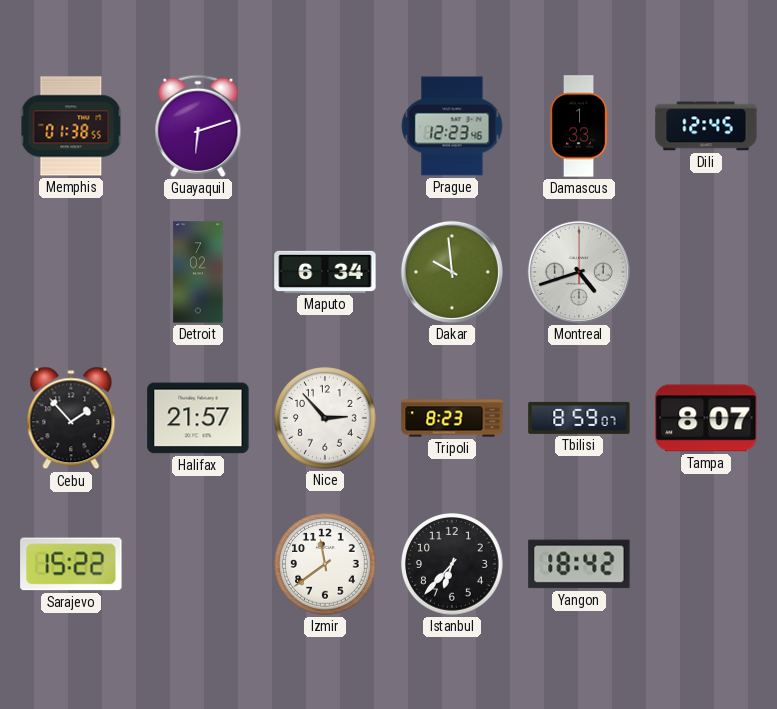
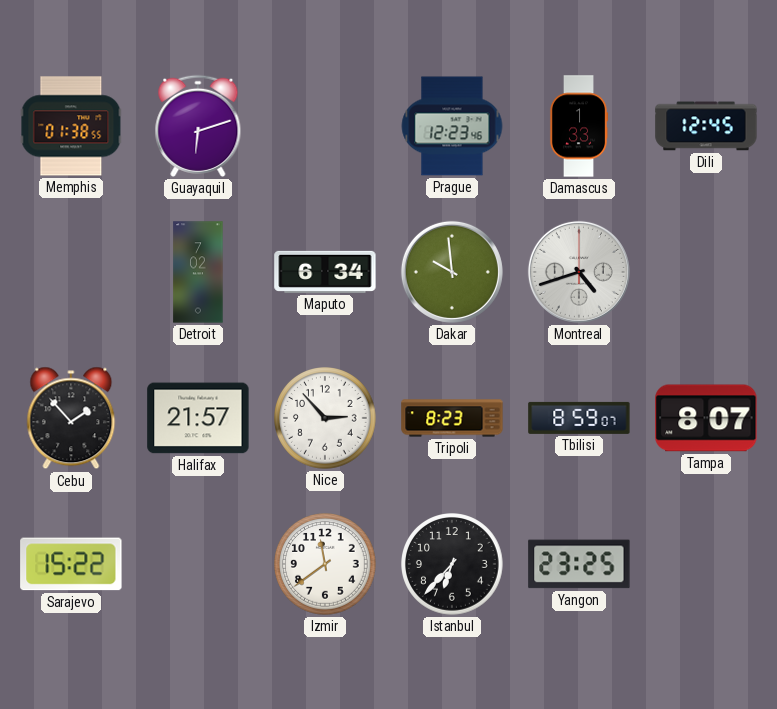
Yangon: 18:42 -> 23:25
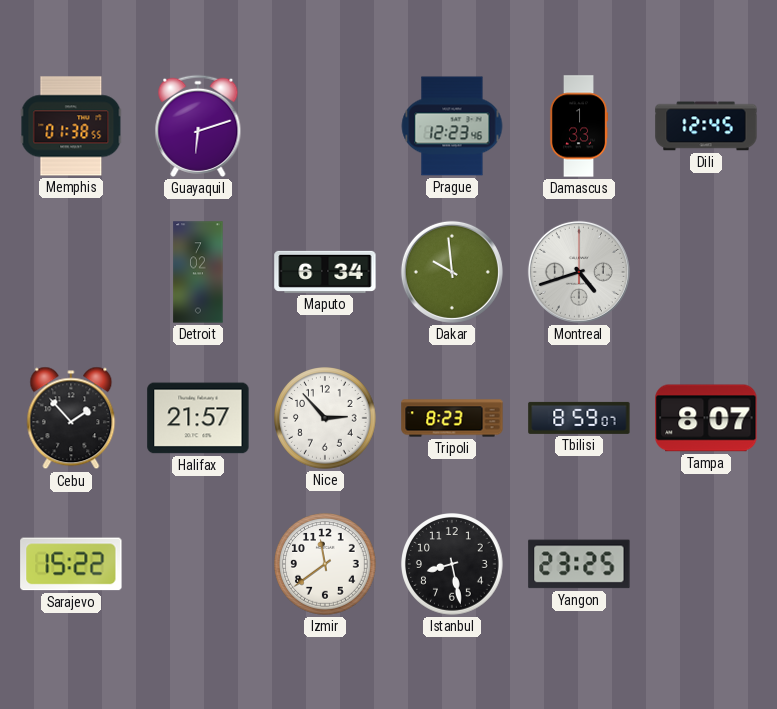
Istanbul: 6:37 -> 8:28
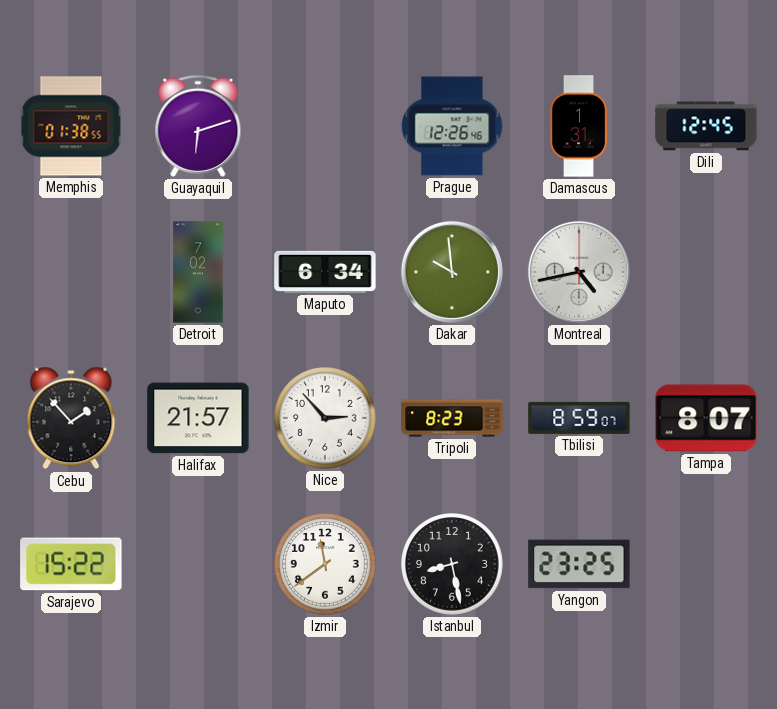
Prague: 12:23 -> 12:26
Damascus: 1:33 -> 1:31
Montreal: 4:42 -> 4:43
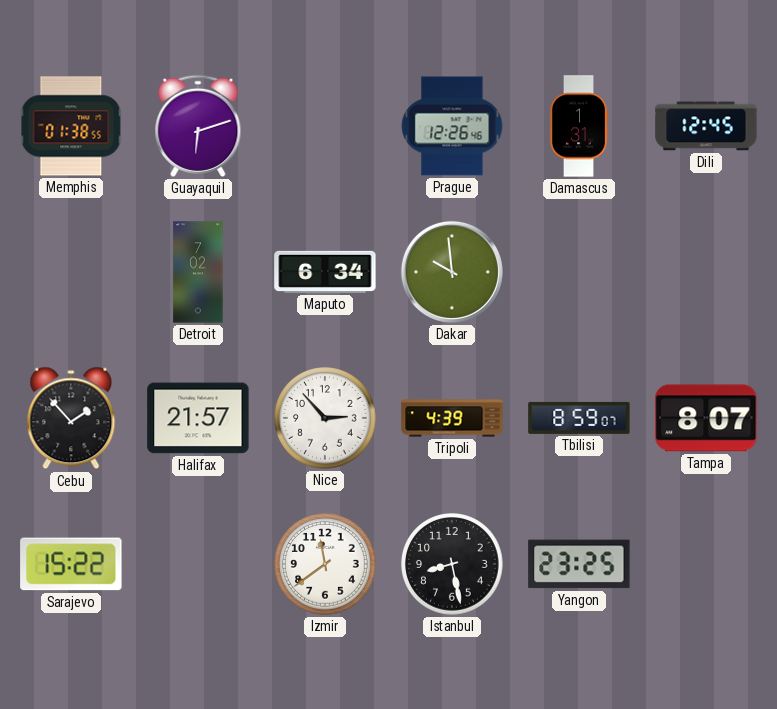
Montreal: 4:43 -> none
Tripoli: 8:23 -> 4:39
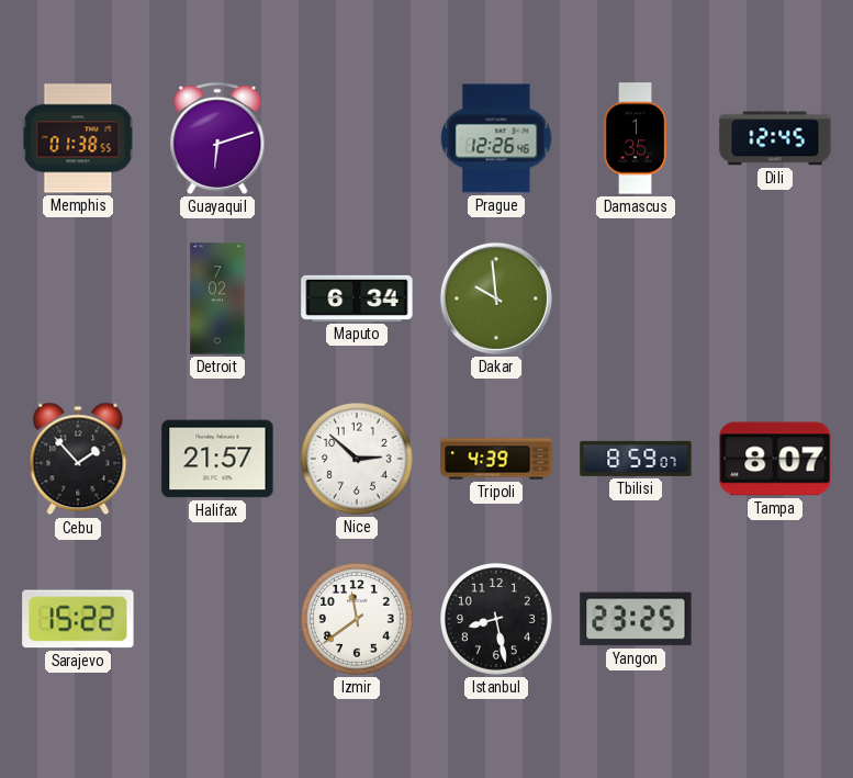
Damascus: 1:31 -> 1:35
Nice: 2:53 -> 2:52
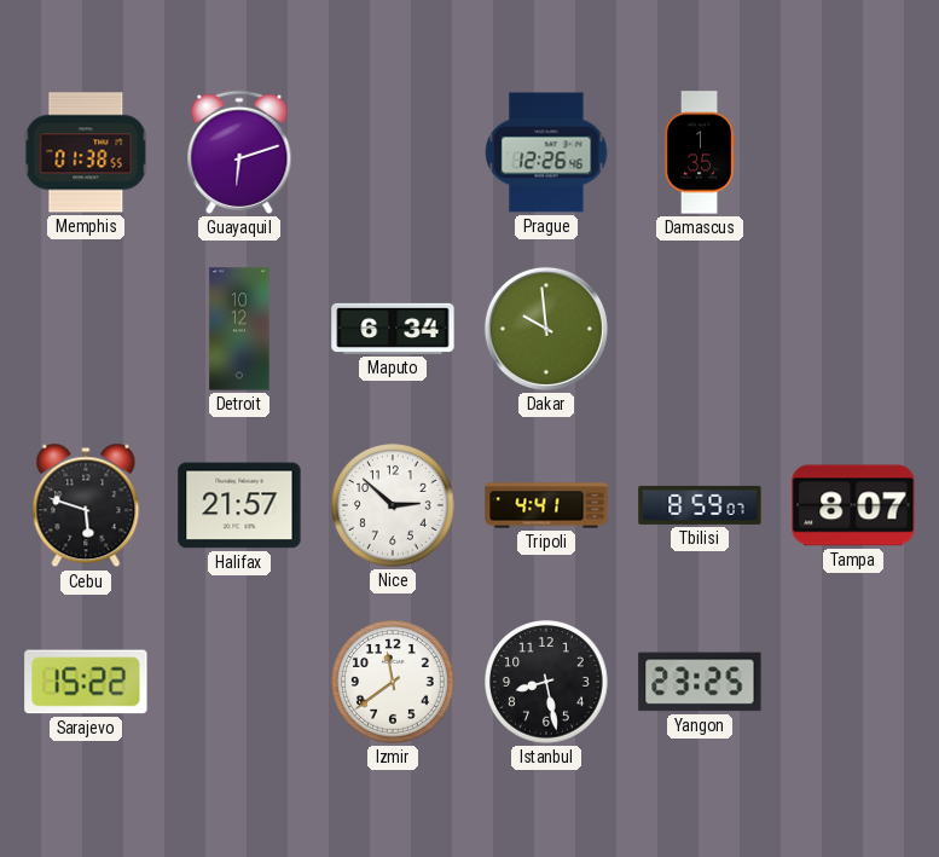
Dili: 12:45 -> none
Detroit: 7:02 -> 10:12
Cebu: 1:53 -> 5:48
Tripoli: 4:39 -> 4:41
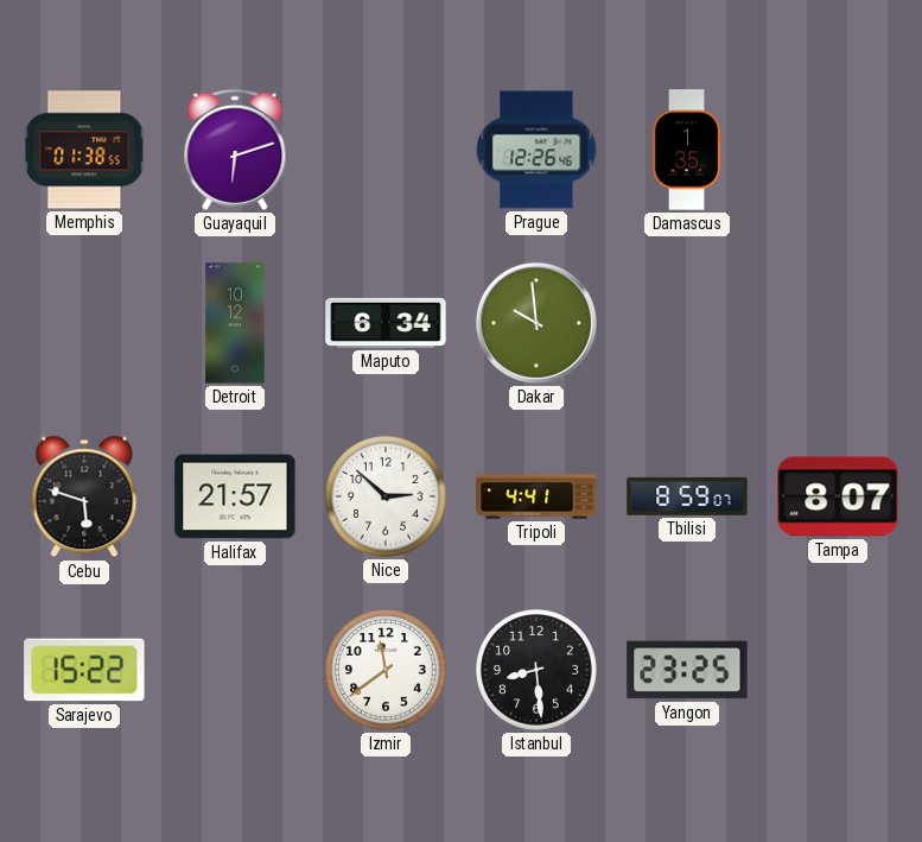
Istanbul: 8:28 -> 8:29
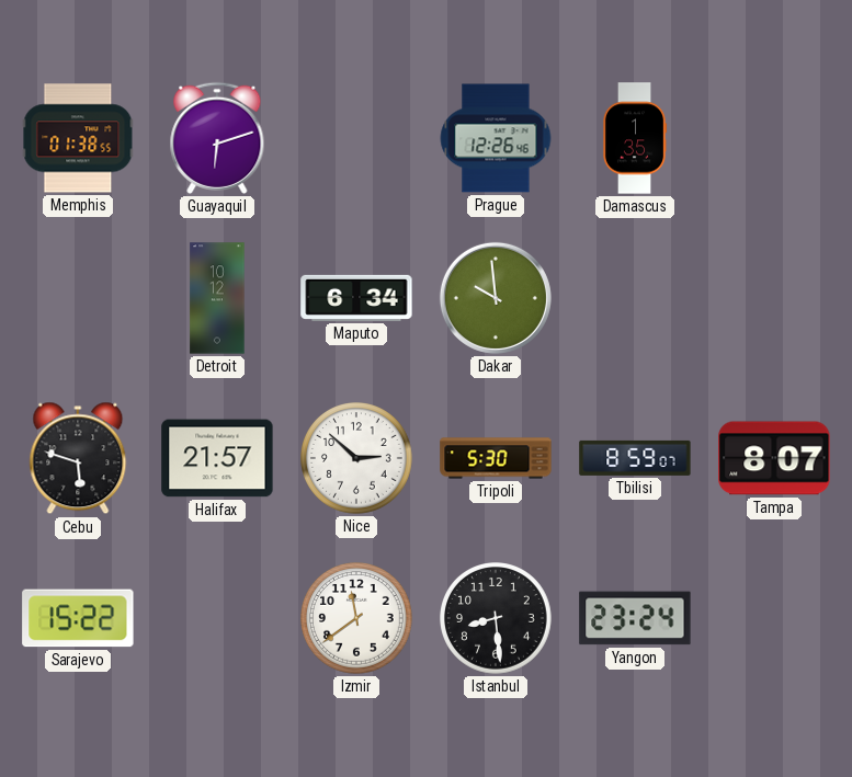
Tripoli: 4:41 -> 5:30
Yangon: 23:25 -> 23:24
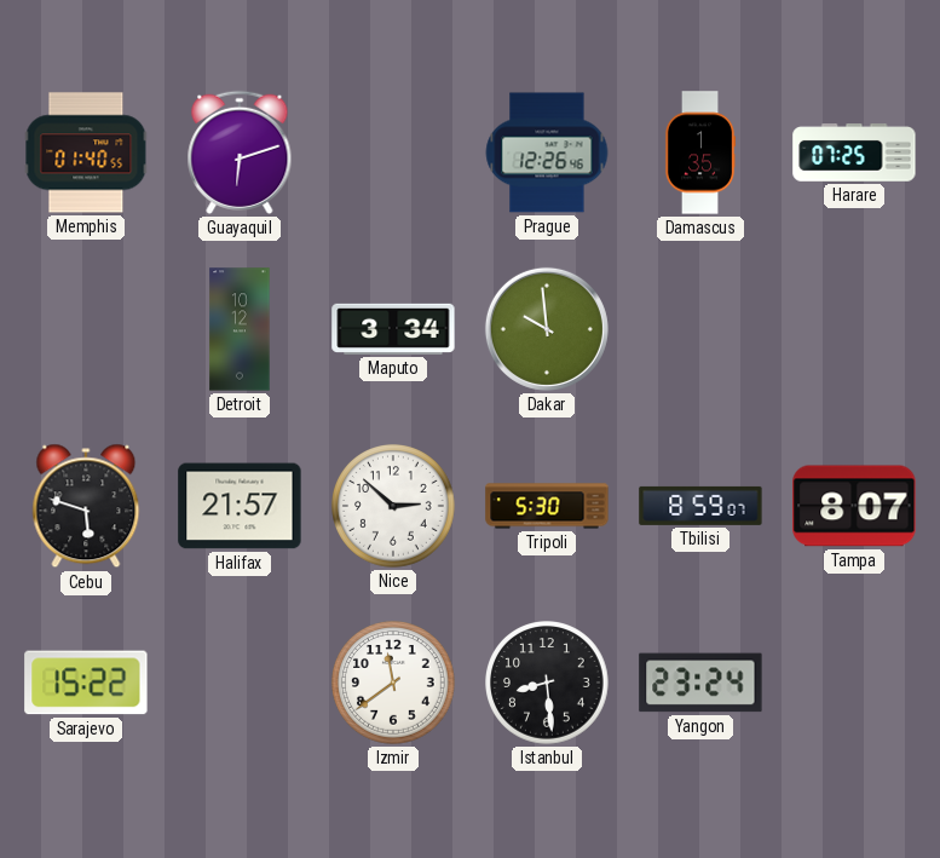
Memphis: 01:38 -> 01:40
Harare: none -> 07:25
Maputo: 6:34 -> 3:34
